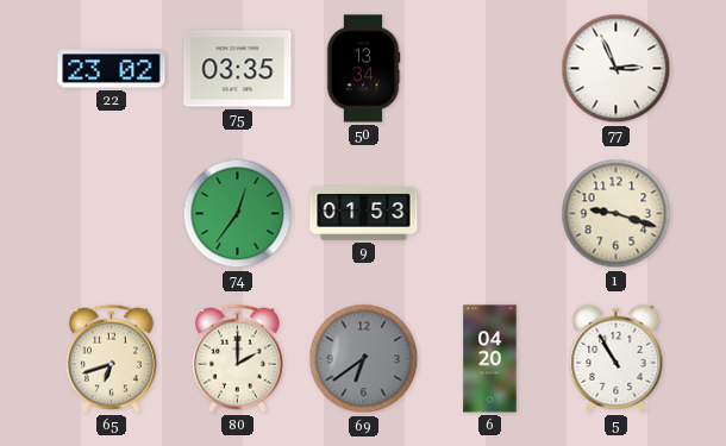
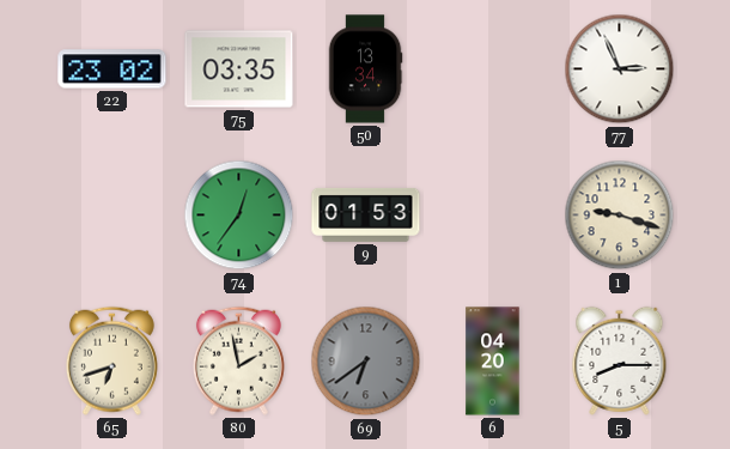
80: 2:00 -> 1:58
5: 10:55 -> 8:15
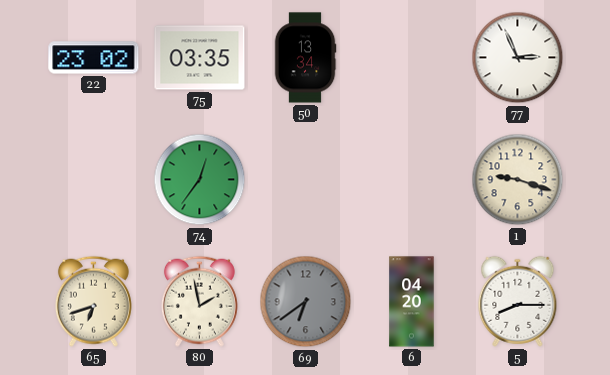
9: 01:53 -> none
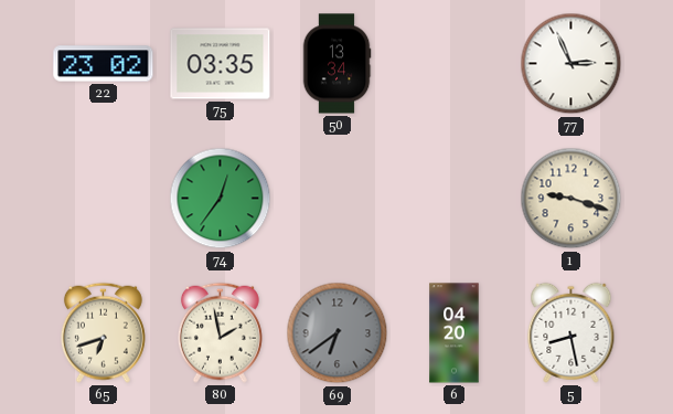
5: 8:15 -> 8:28
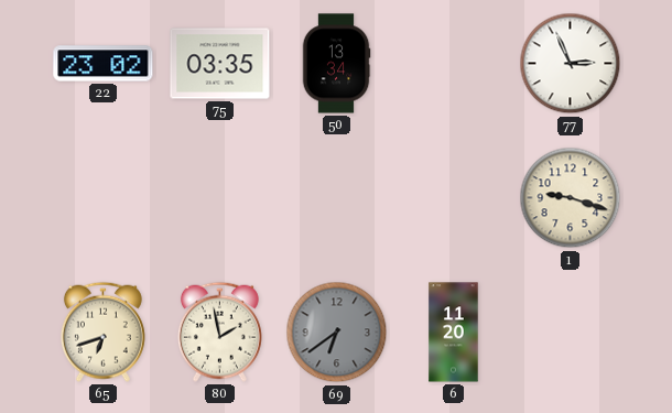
74: 12:36 -> none
6: 04:20 -> 11:20
5: 8:28 -> none
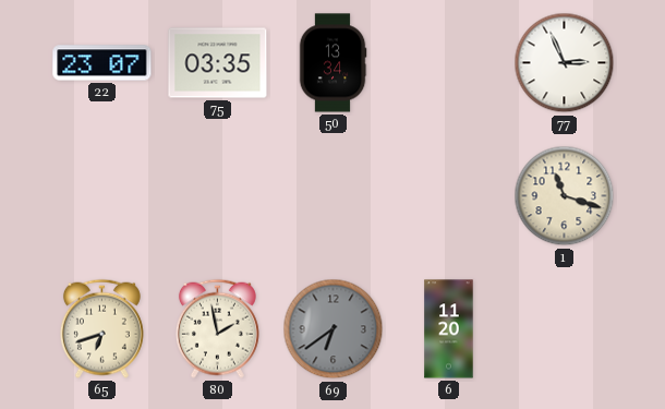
22: 23:02 -> 23:07
1: 9:18 -> 11:18
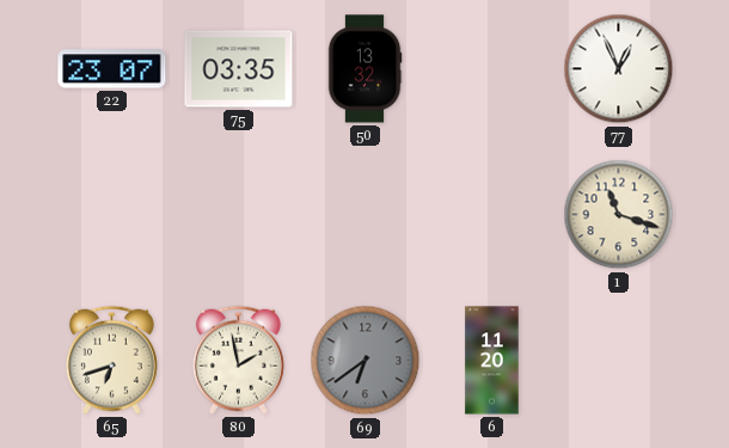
50: 13:34 -> 13:32
77: 2:56 -> 12:56
